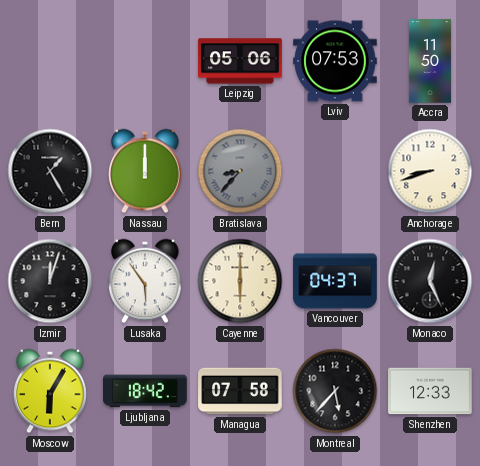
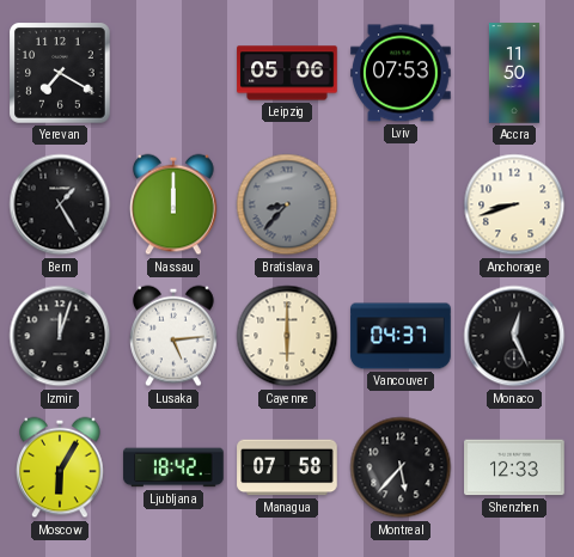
Yerevan: none -> 7:20
Lusaka: 5:54 -> 5:14
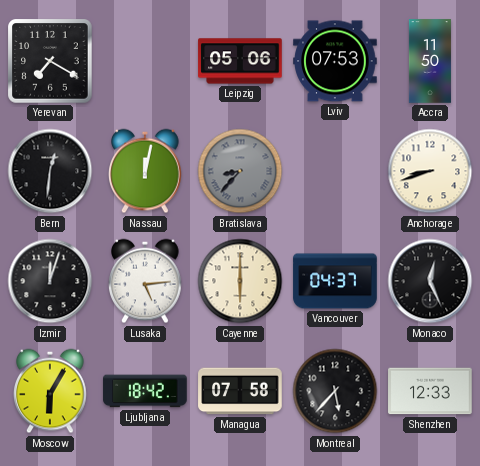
Bern: 1:25 -> 12:31
Nassau: 12:00 -> 12:02
